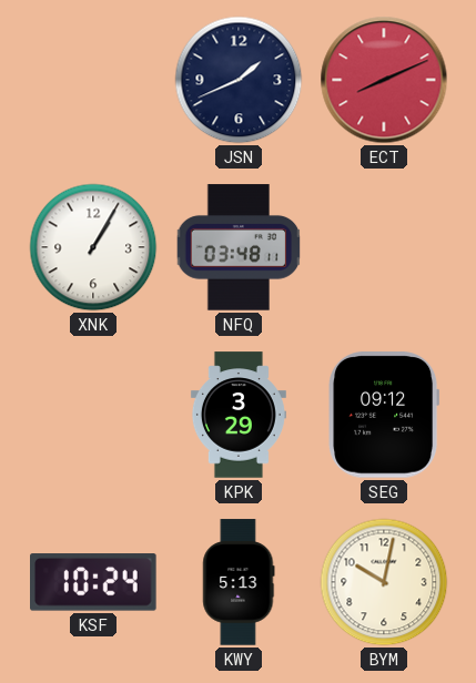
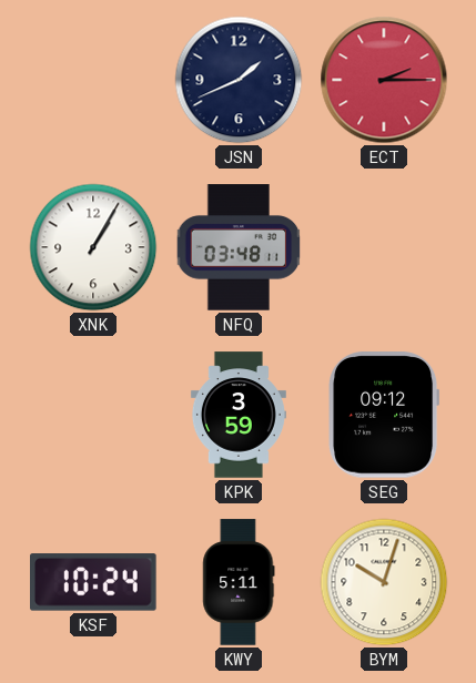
ECT: 8:11 -> 2:15
KPK: 3:29 -> 3:59
KWY: 5:13 -> 5:11
BYM: 10:02 -> 10:03
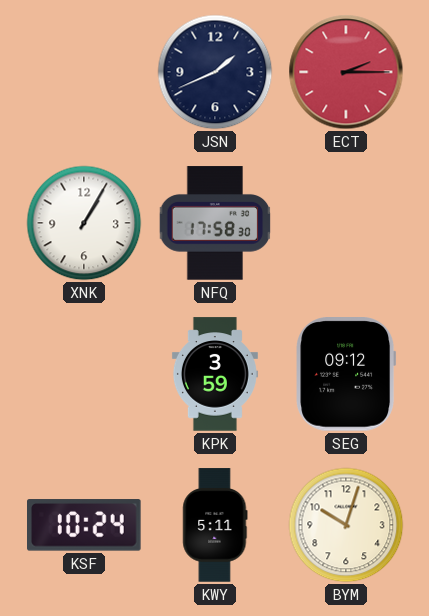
NFQ: 03:48 -> 17:58
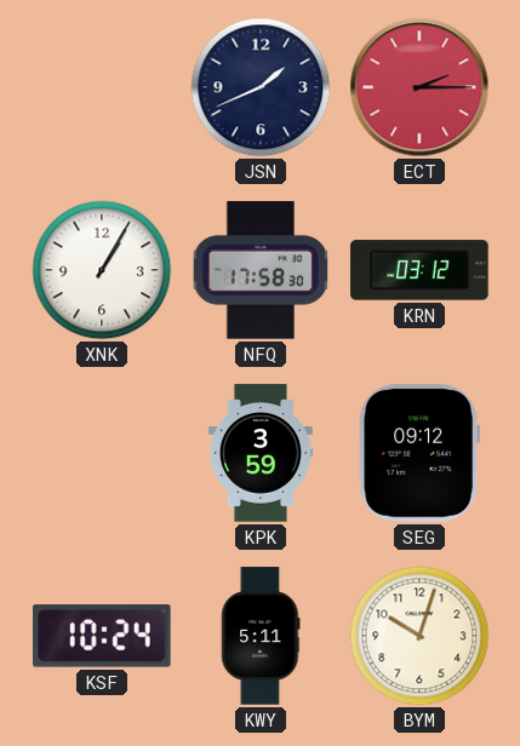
KRN: none -> 03:12
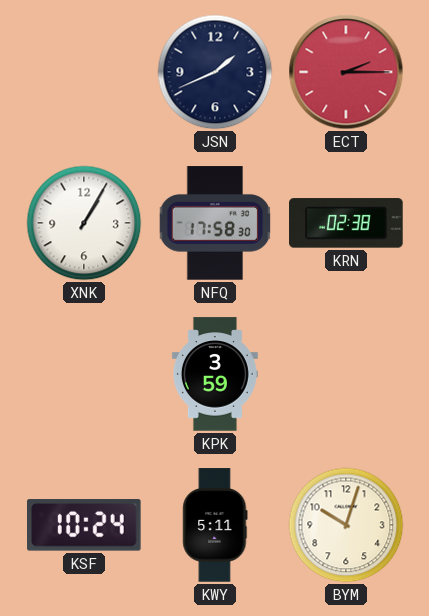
KRN: 03:12 -> 02:38
SEG: 09:12 -> none
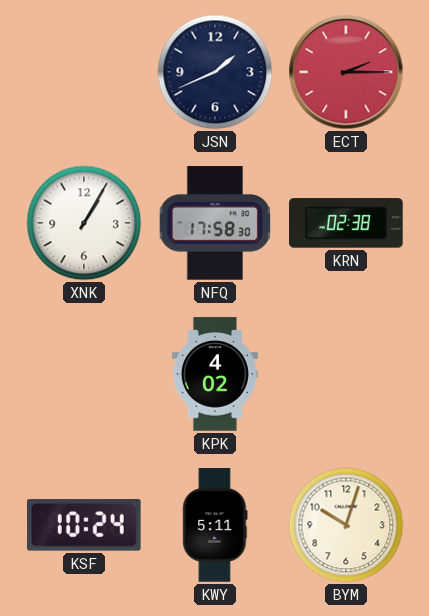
KPK: 3:59 -> 4:02
